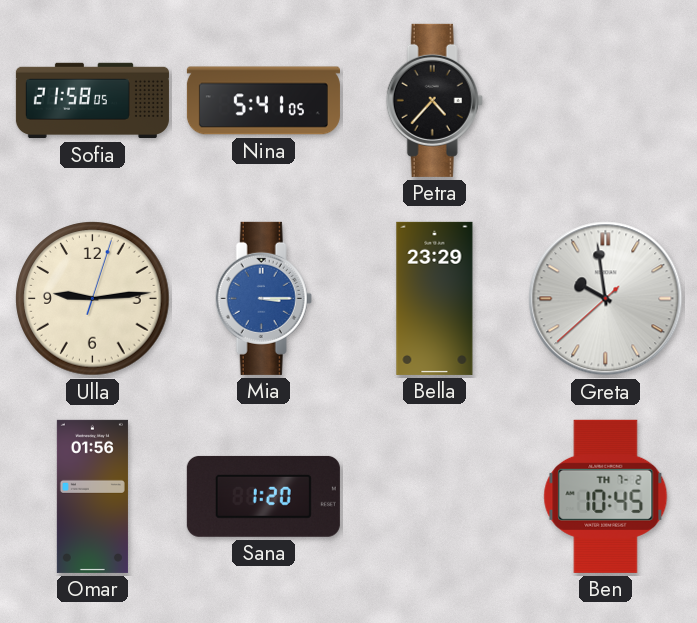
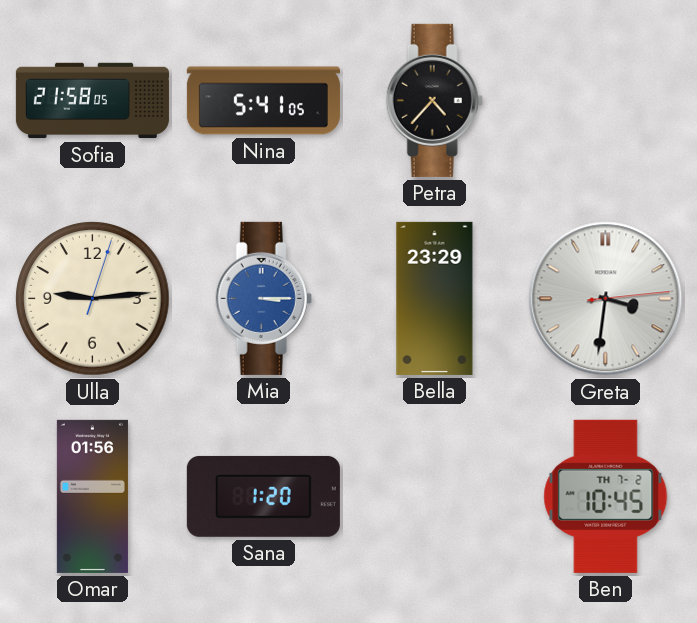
Greta: 9:58 -> 3:31
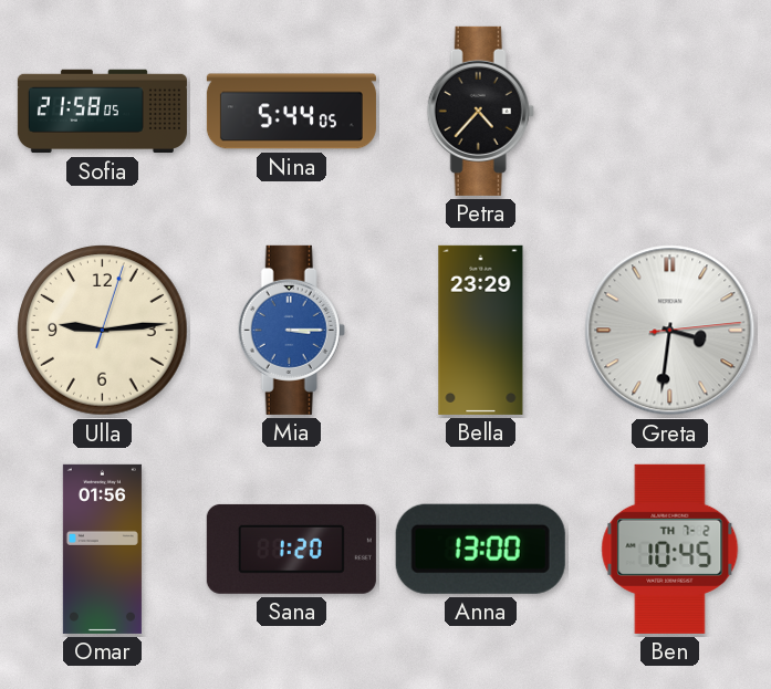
Nina: 5:41 -> 5:44
Anna: none -> 13:00
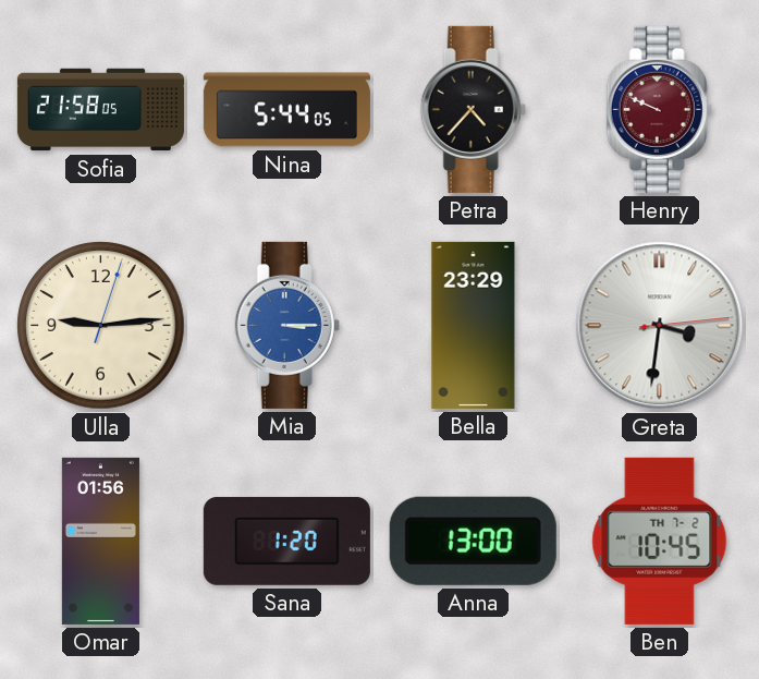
Henry: none -> 9:49
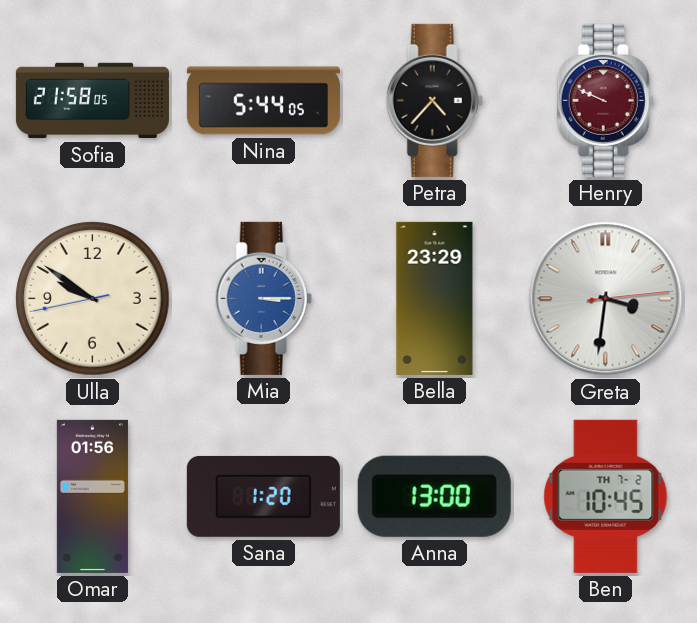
Ulla: 9:14 -> 9:50
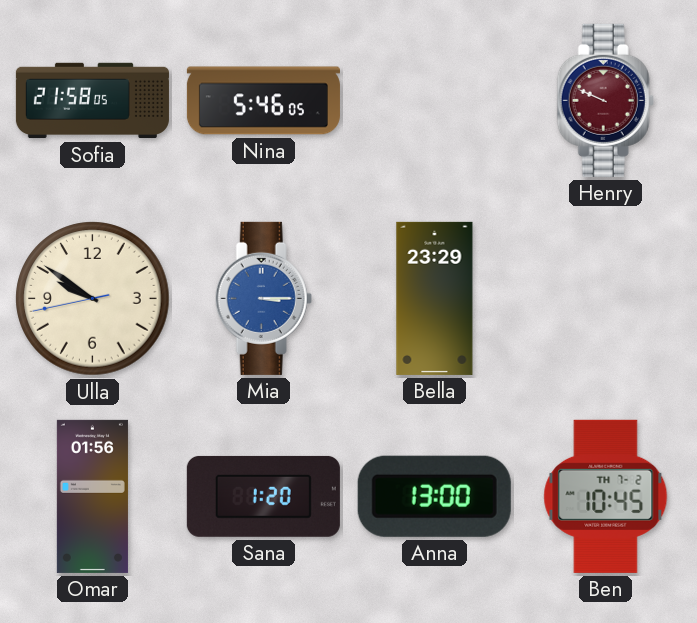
Nina: 5:44 -> 5:46
Petra: 4:37 -> none
Greta: 3:31 -> none
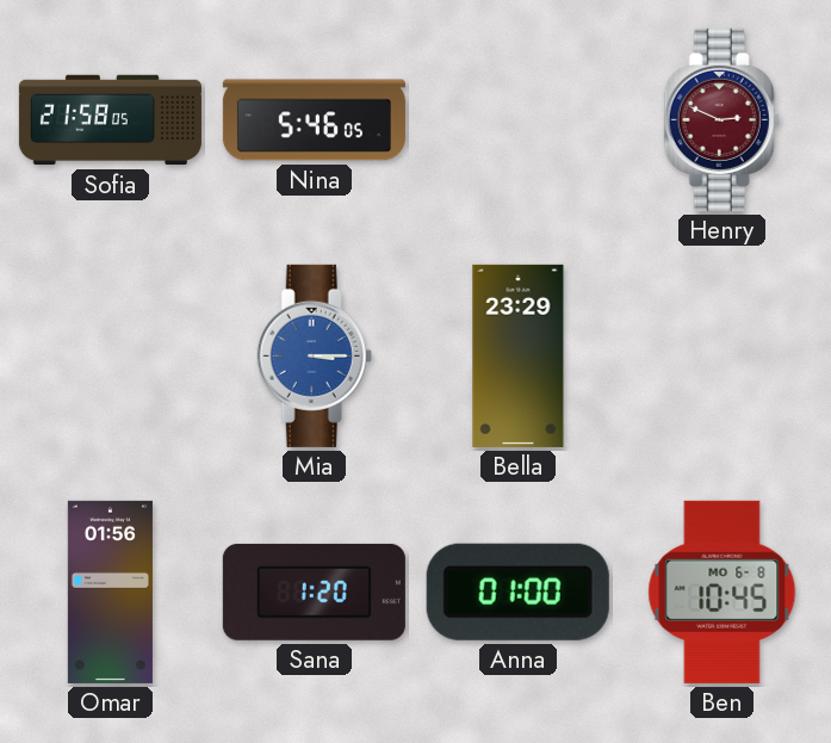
Henry: 9:49 -> 2:49
Ulla: 9:50 -> none
Anna: 13:00 -> 01:00
Ben date: TH 7-2 -> MO 6-8
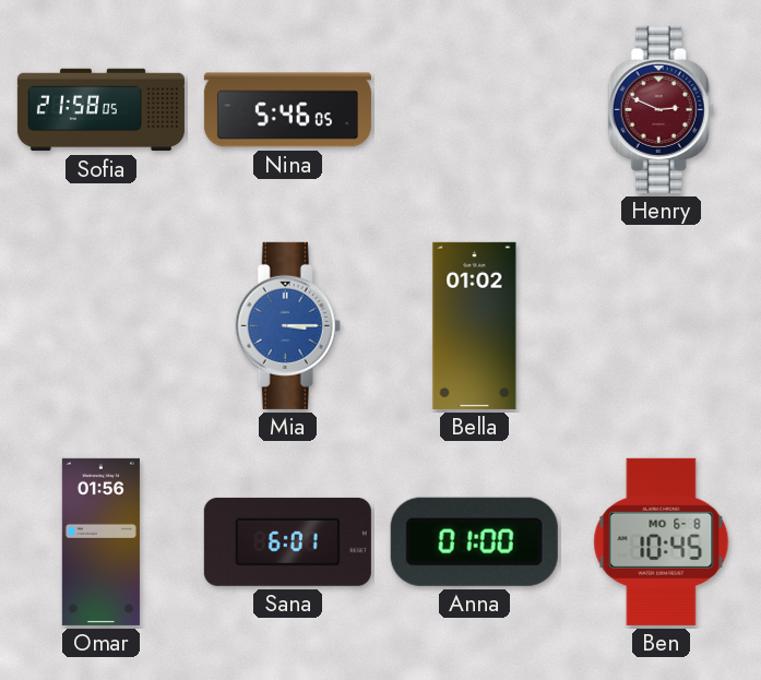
Bella: 23:29 -> 01:02
Sana: 1:20 -> 6:01
